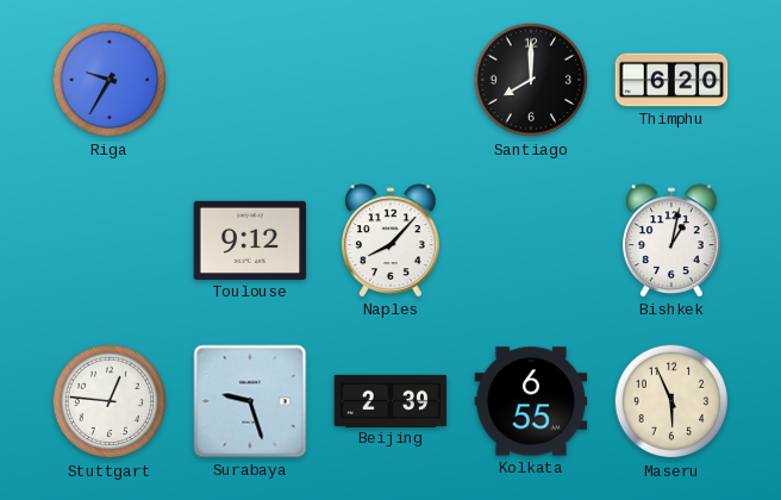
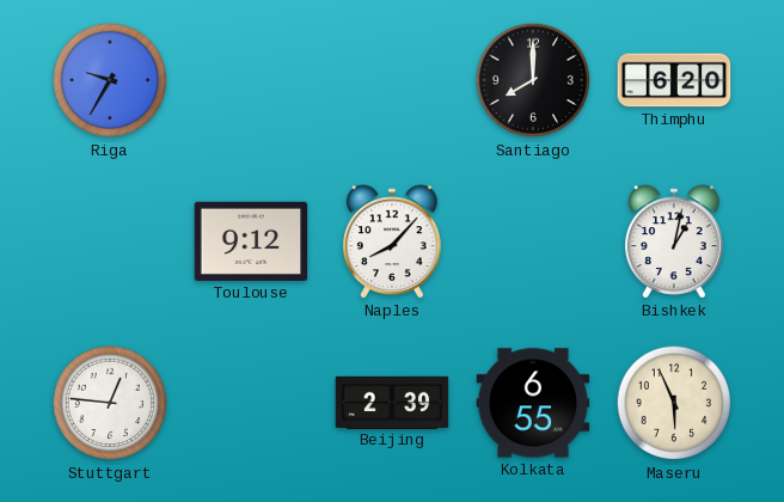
Surabaya: 9:27 -> none
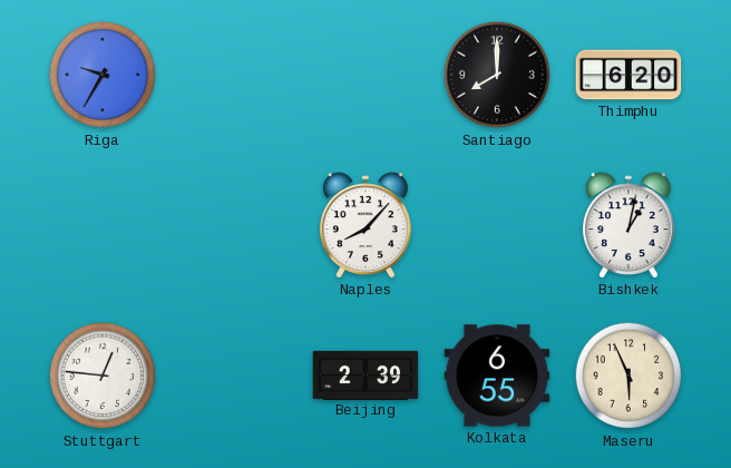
Toulouse: 9:12 -> none
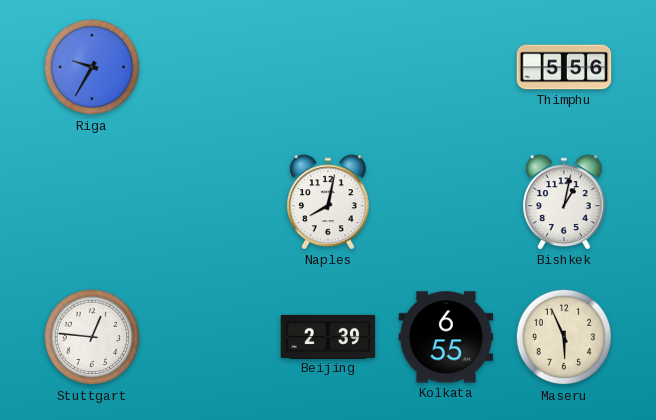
Santiago: 8:00 -> none
Thimphu: 6:20 -> 5:56
Naples: 8:07 -> 8:02
